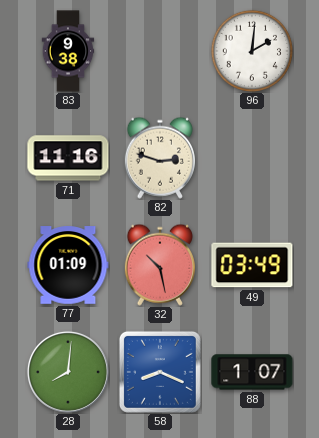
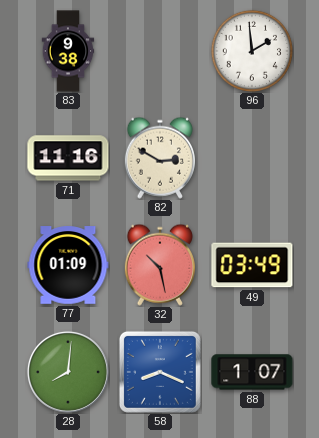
96: 2:01 -> 1:59
82: 2:48 -> 2:50
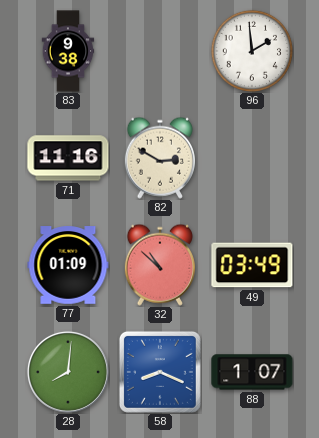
32: 10:28 -> 10:52
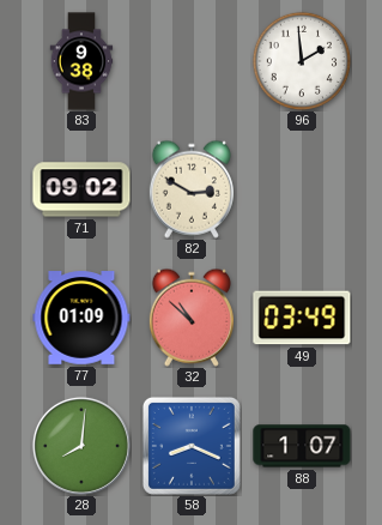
71: 11:16 -> 09:02
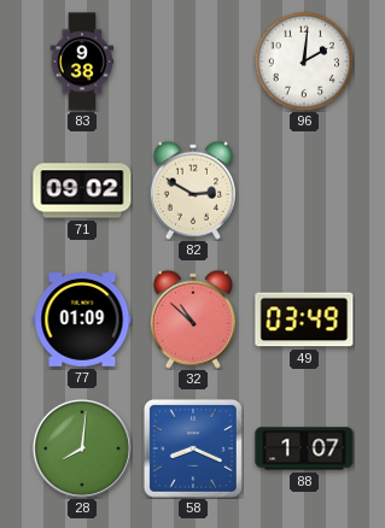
96: 1:59 -> 2:01
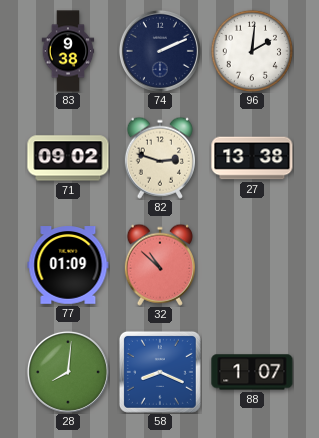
74: none -> 2:11
82: 2:50 -> 2:48
27: none -> 13:38
49: 03:49 -> none
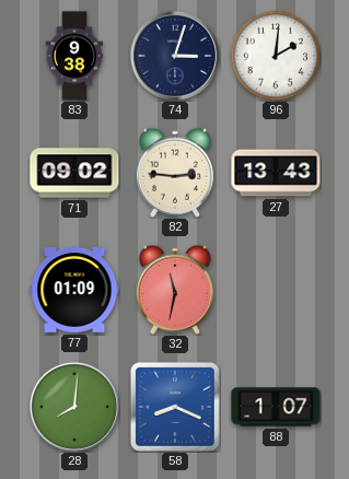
74: 2:11 -> 3:03
82: 2:48 -> 2:46
27: 13:38 -> 13:43
32: 10:52 -> 11:32
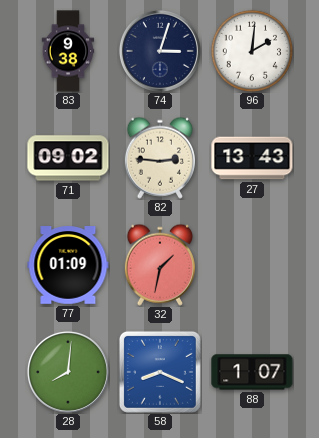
32: 11:32 -> 1:32
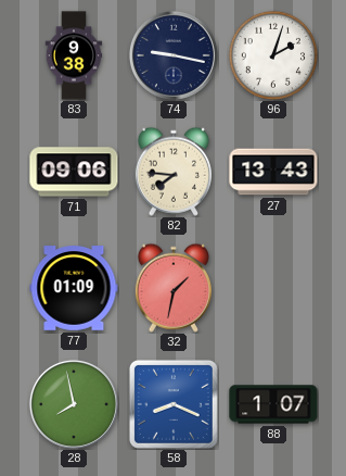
74: 3:03 -> 9:17
96: 2:01 -> 2:03
71: 09:02 -> 09:06
82: 2:46 -> 7:46
28: 8:01 -> 7:58
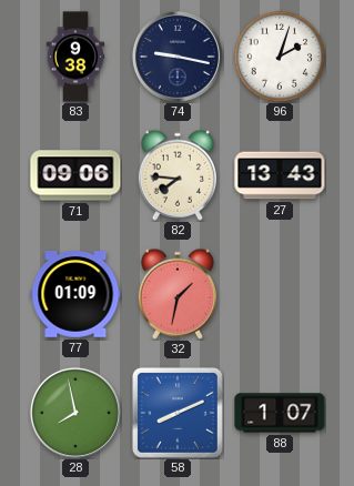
58: 8:19 -> 8:11
